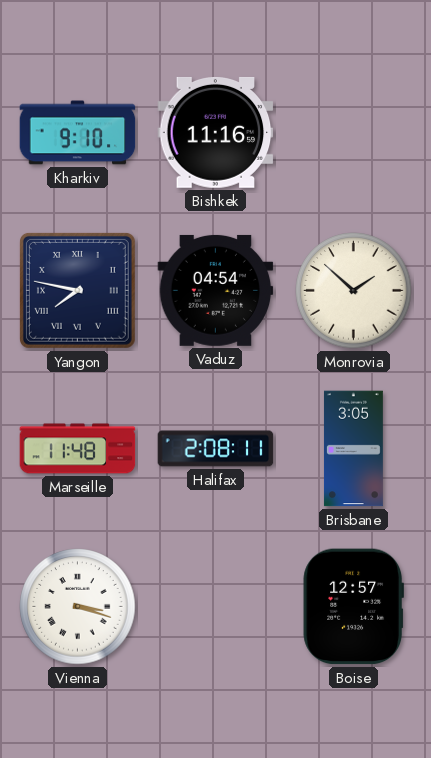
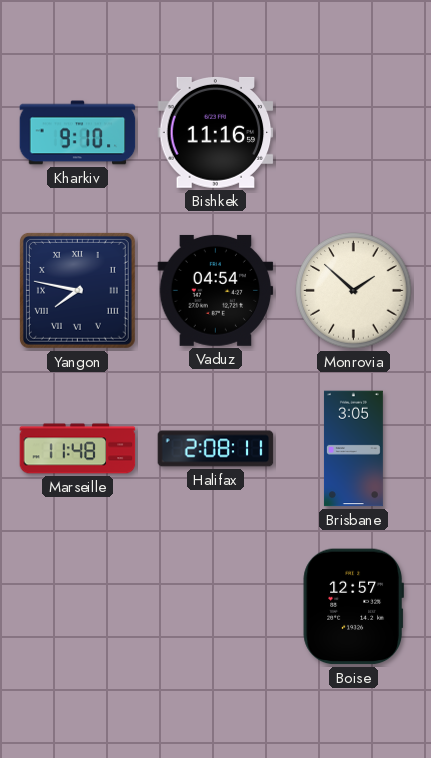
Vienna: 3:18 -> none
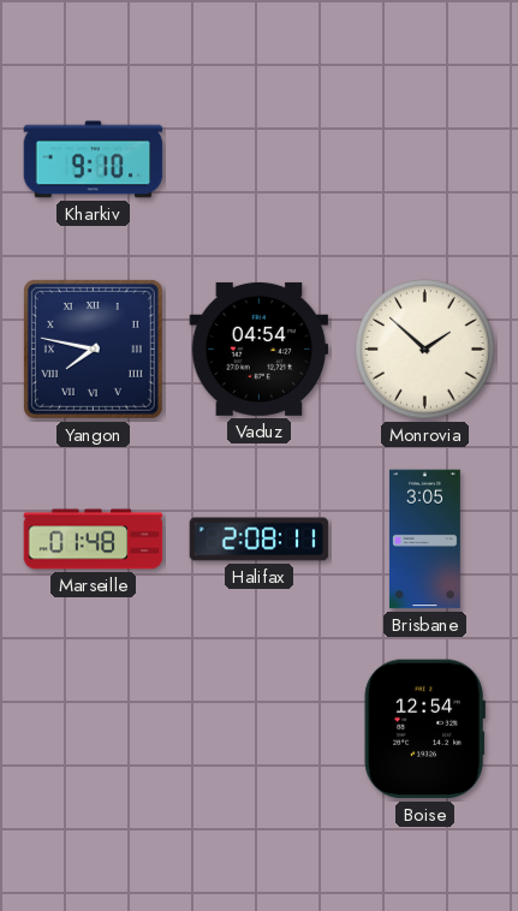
Bishkek: 11:16 -> none
Marseille: 11:48 -> 01:48
Boise: 12:57 -> 12:54
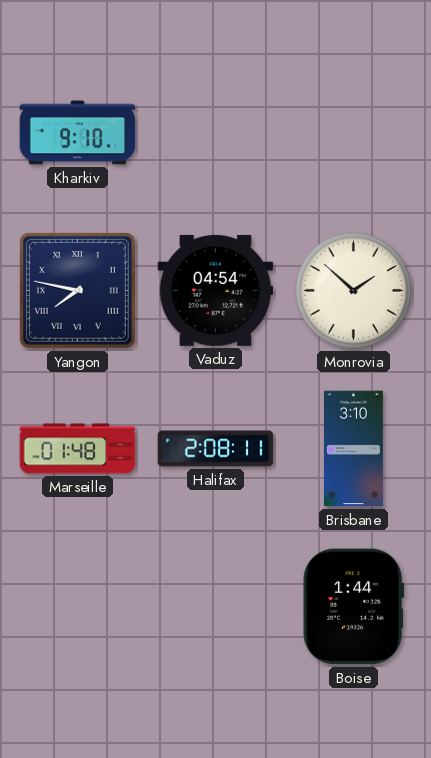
Brisbane: 3:05 -> 3:10
Boise: 12:54 -> 1:44
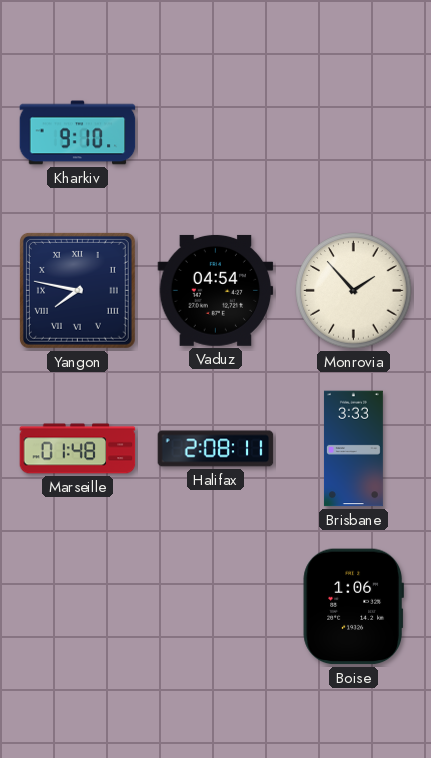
Monrovia: 1:52 -> 1:53
Brisbane: 3:10 -> 3:33
Boise: 1:44 -> 1:06
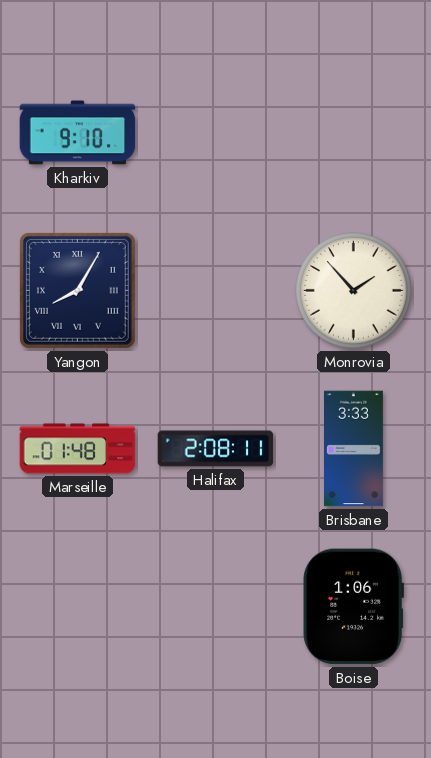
Yangon: 7:47 -> 8:05
Vaduz: 04:54 -> none
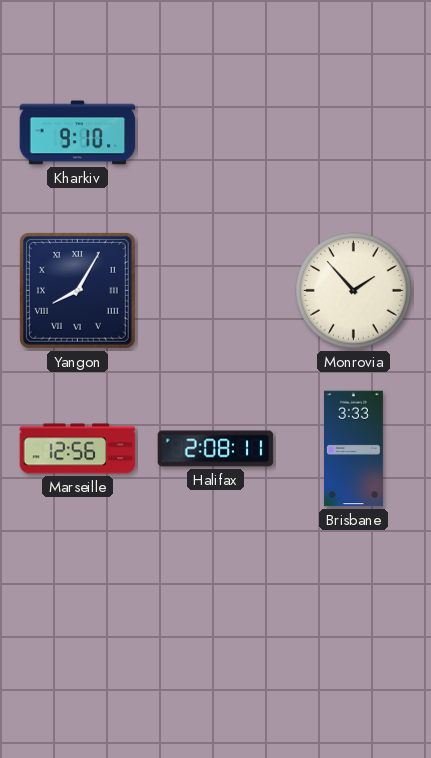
Marseille: 01:48 -> 12:56
Boise: 1:06 -> none
